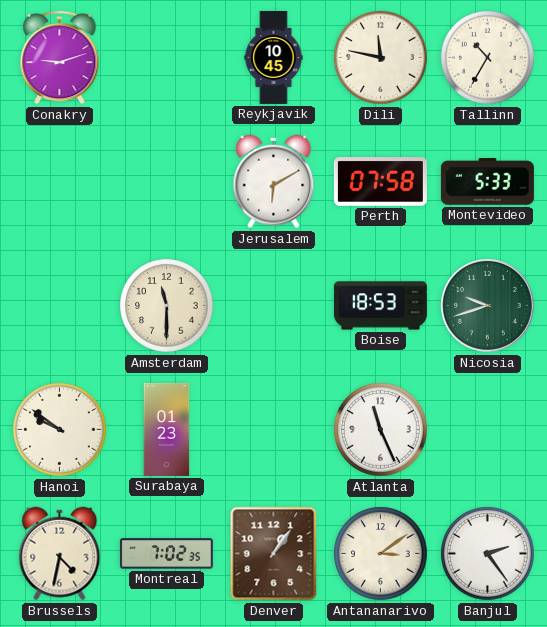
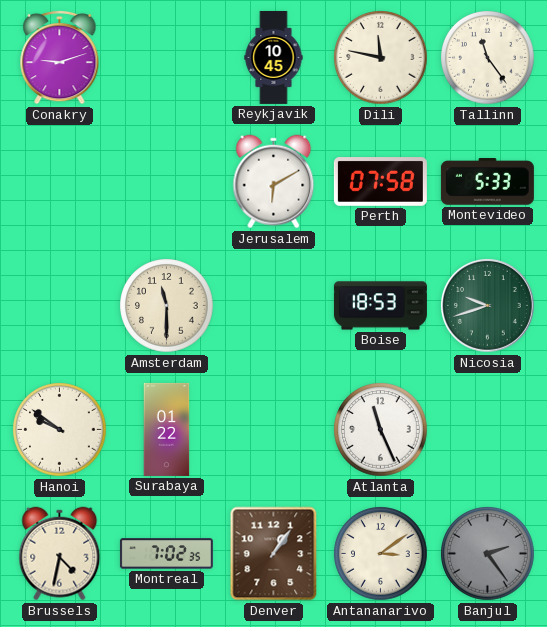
Tallinn: 10:35 -> 11:24
Surabaya: 01:23 -> 01:22
Banjul dial: white -> grey
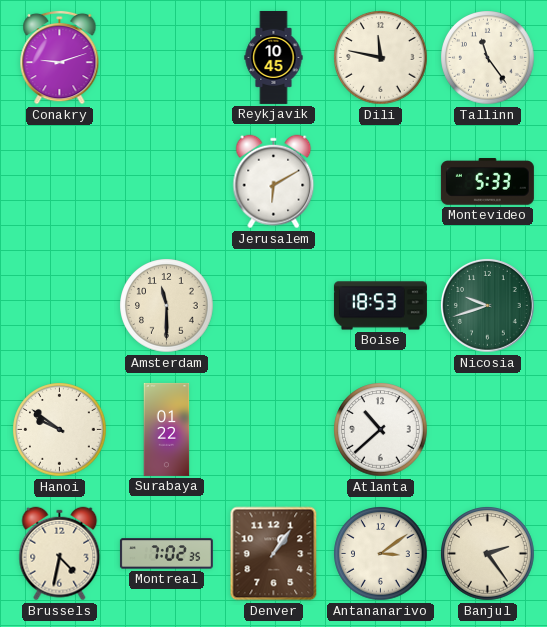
Perth: 07:58 -> none
Atlanta: 11:26 -> 10:38
Banjul dial: grey -> cream
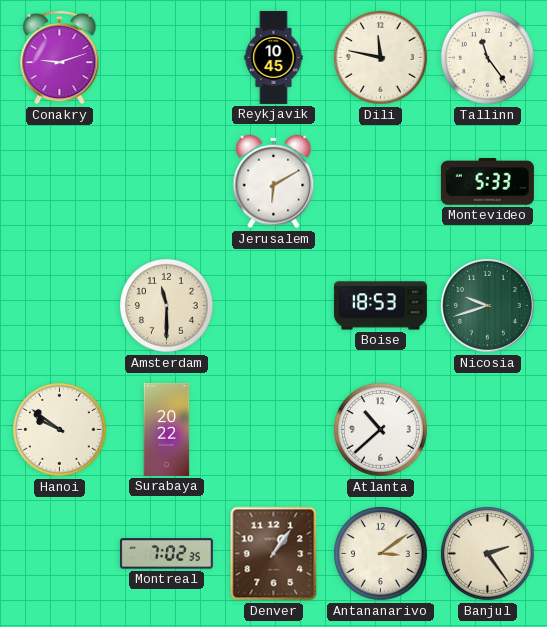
Surabaya: 01:22 -> 20:22
Brussels: 4:32 -> none
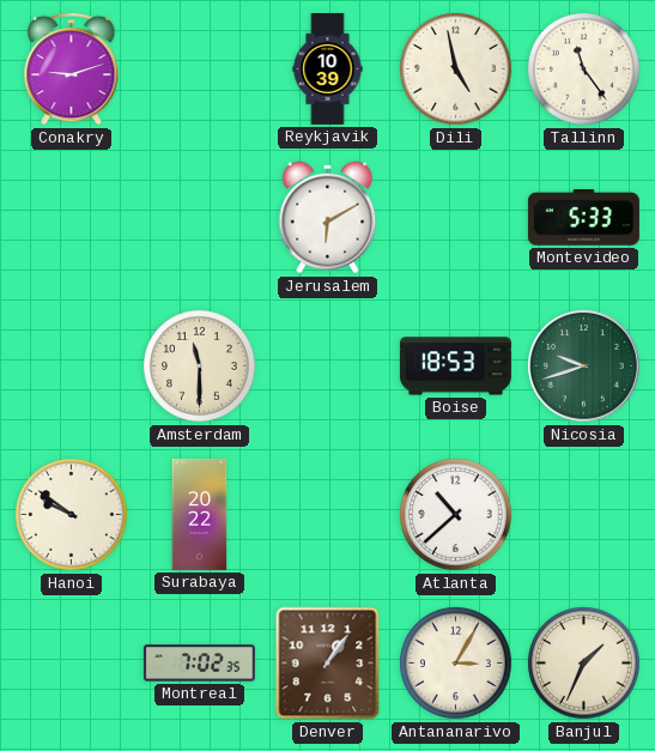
Reykjavik: 10:45 -> 10:39
Dili: 11:47 -> 4:58
Antananarivo: 3:09 -> 3:05
Banjul: 2:24 -> 1:34
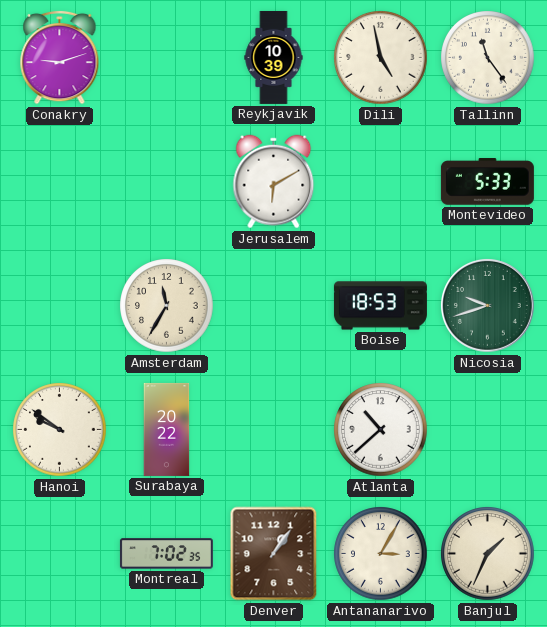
Amsterdam: 11:30 -> 11:35
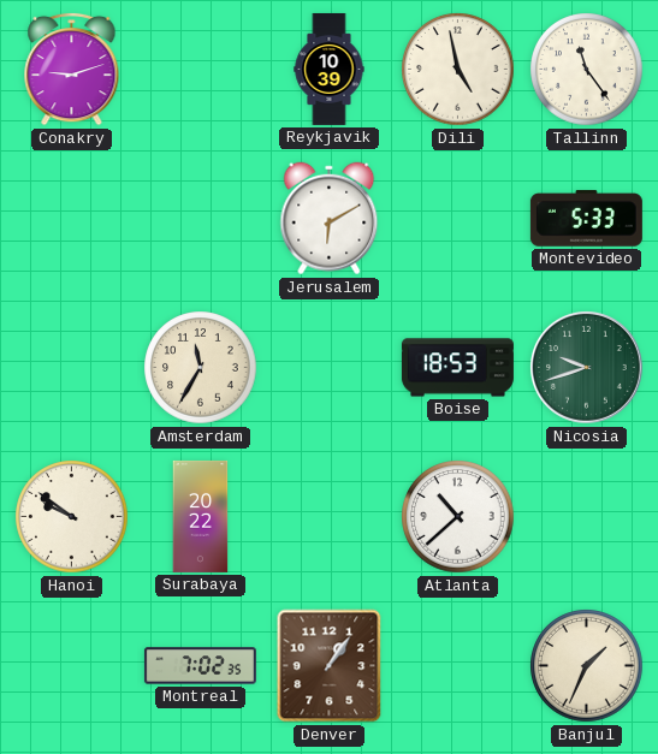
Antananarivo: 3:05 -> none
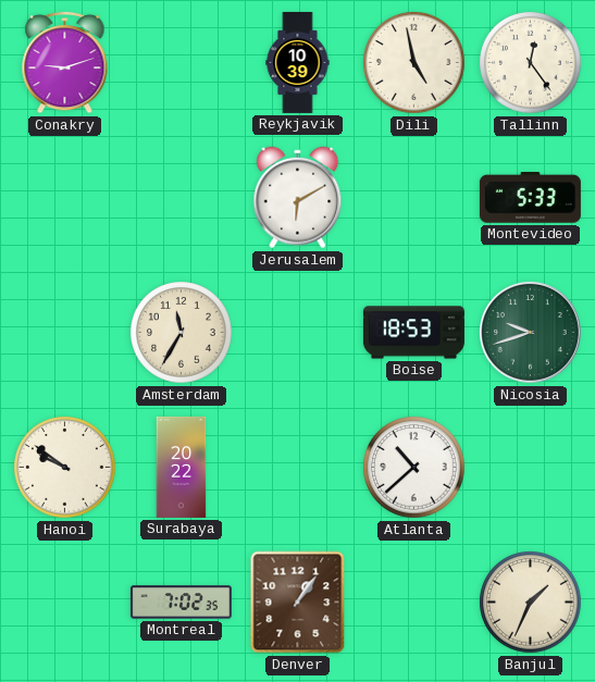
Tallinn: 11:24 -> 12:24
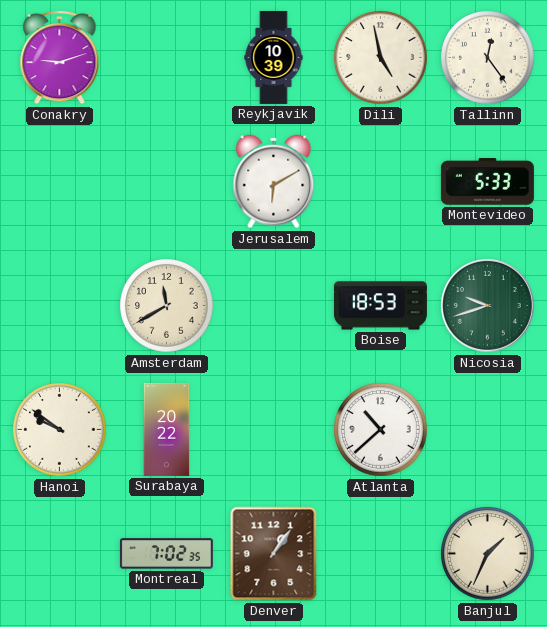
Amsterdam: 11:35 -> 11:40
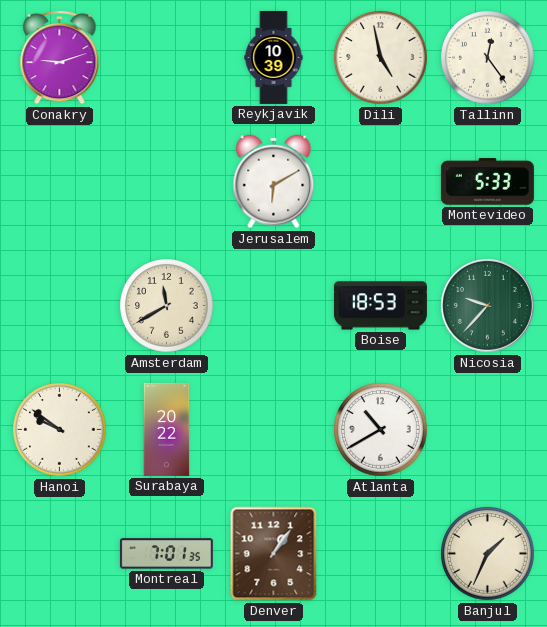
Nicosia: 9:42 -> 9:37
Atlanta: 10:38 -> 10:40
Montreal: 7:02 -> 7:01
